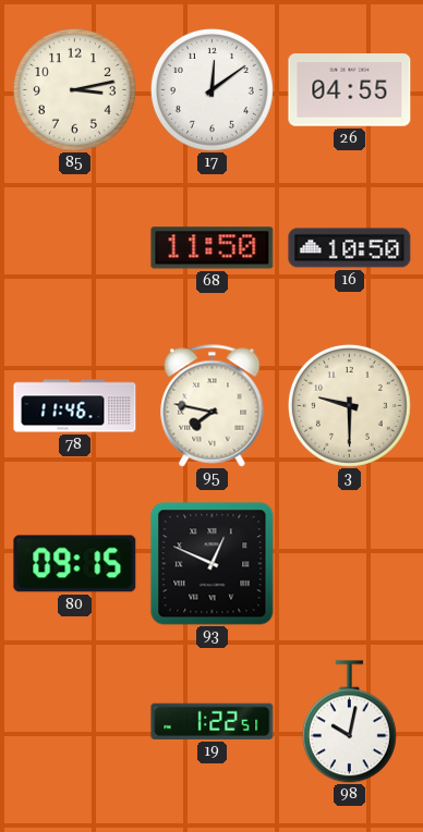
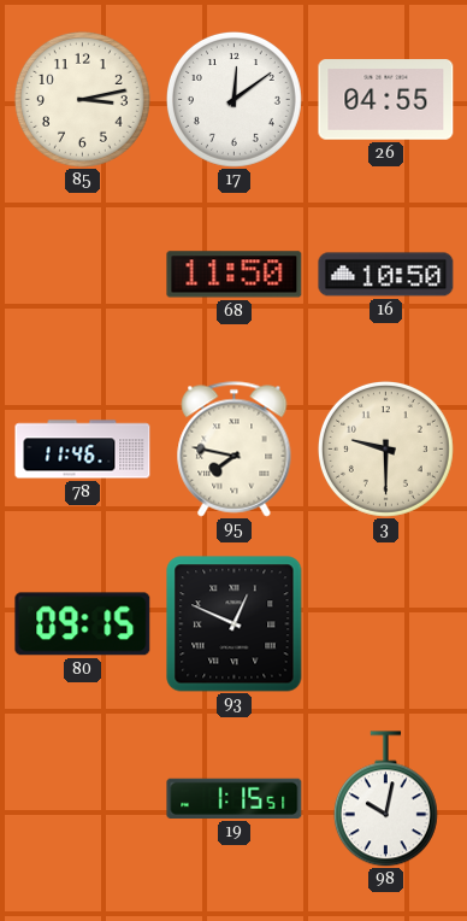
19: 1:22 -> 1:15
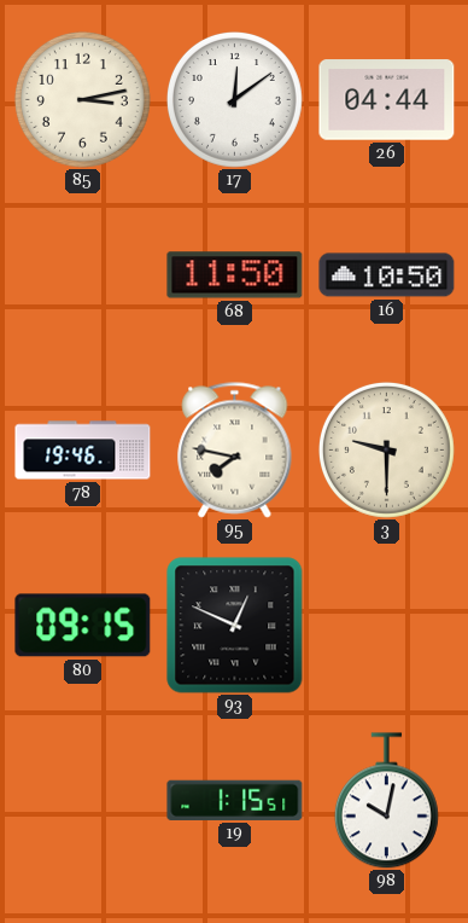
26: 04:55 -> 04:44
78: 11:46 -> 19:46
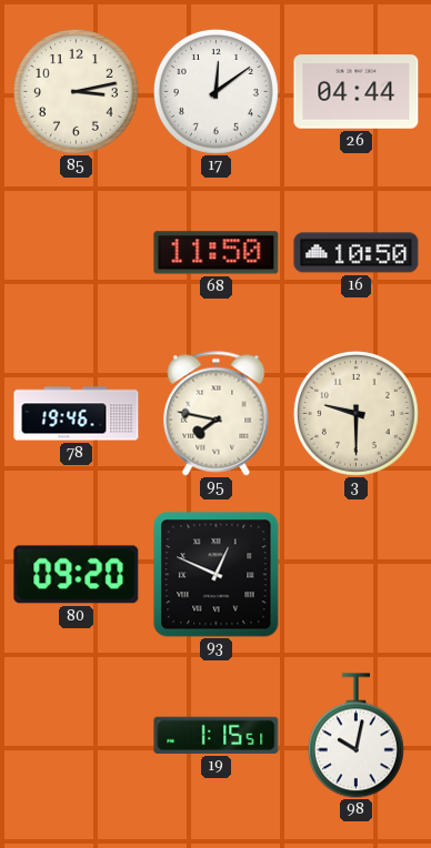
80: 09:15 -> 09:20
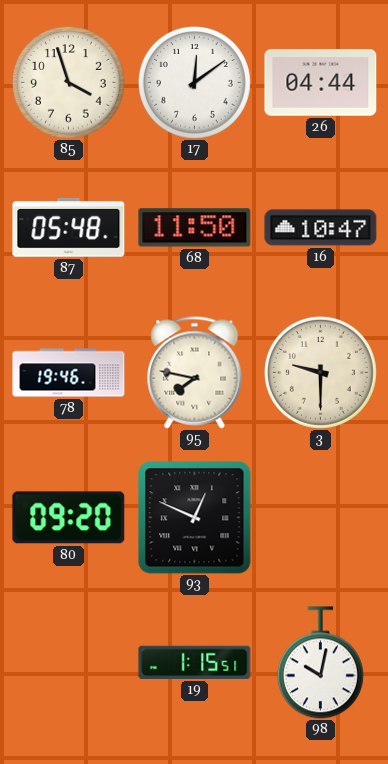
85: 3:13 -> 3:57
87: none -> 05:48
16: 10:50 -> 10:47
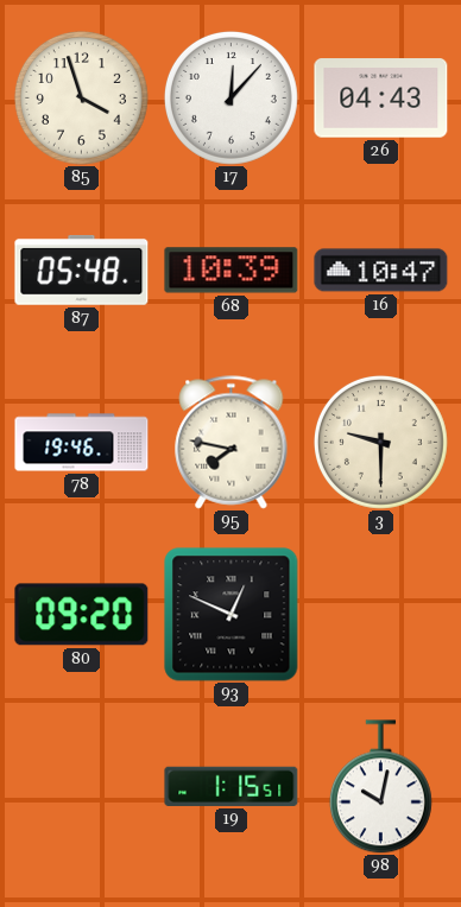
17: 12:09 -> 12:07
26: 04:44 -> 04:43
68: 11:50 -> 10:39
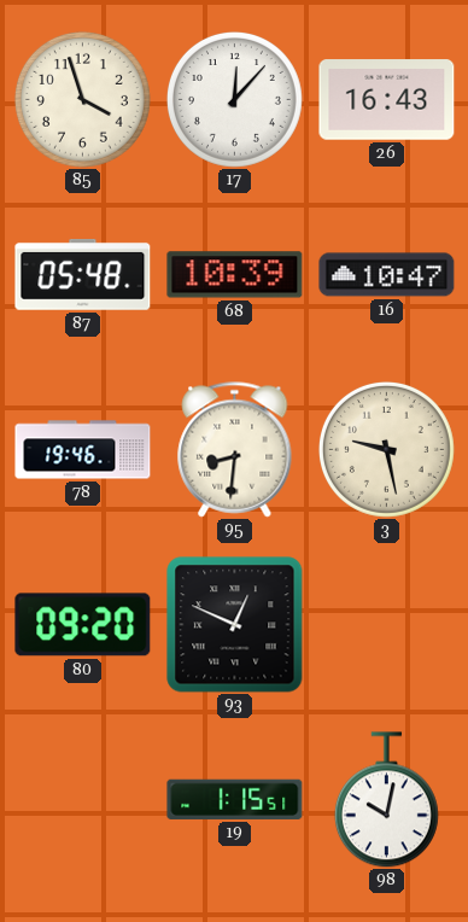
26: 04:43 -> 16:43
95: 7:47 -> 8:31
3: 9:30 -> 9:28
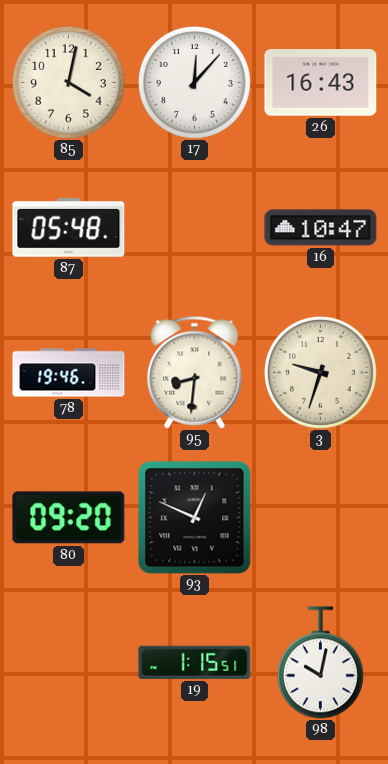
85: 3:57 -> 4:02
68: 10:39 -> none
3: 9:28 -> 9:33
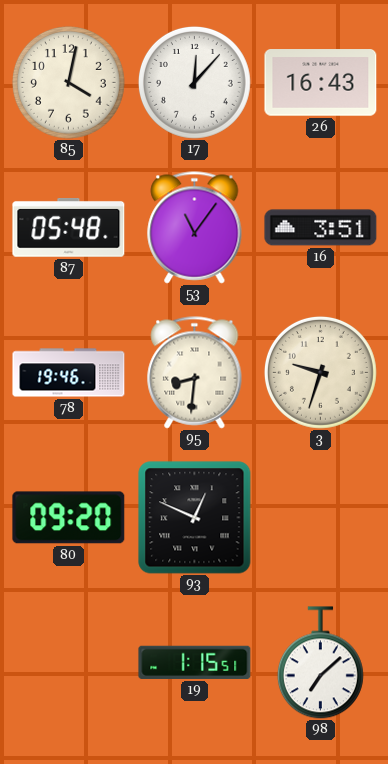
53: none -> 11:06
16: 10:47 -> 3:51
98: 10:02 -> 7:08
